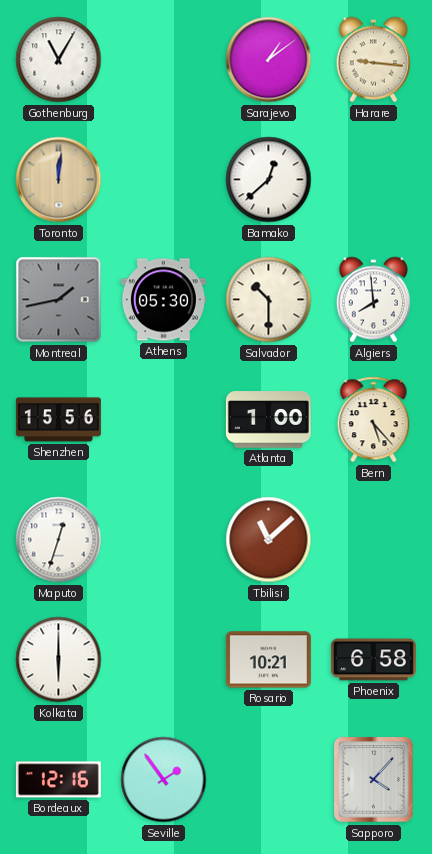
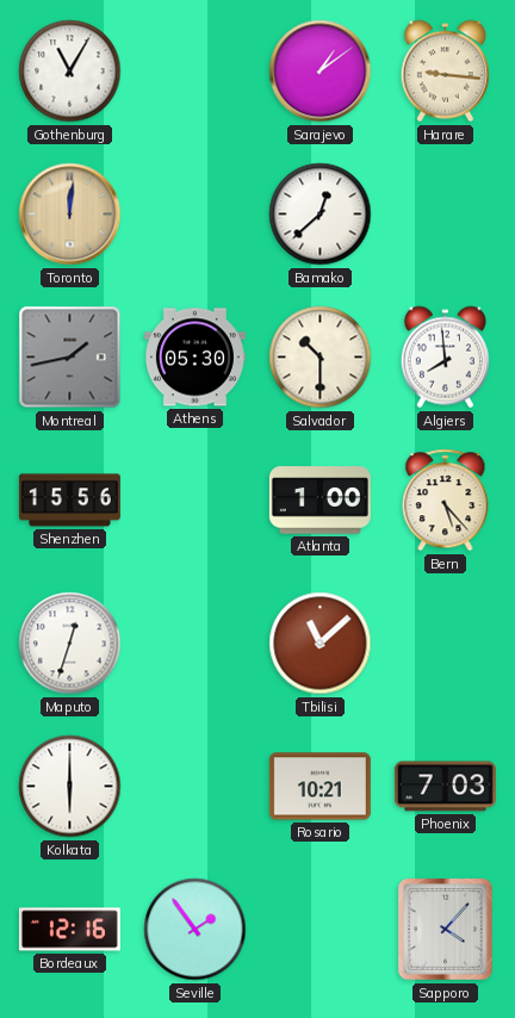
Phoenix: 6:58 -> 7:03
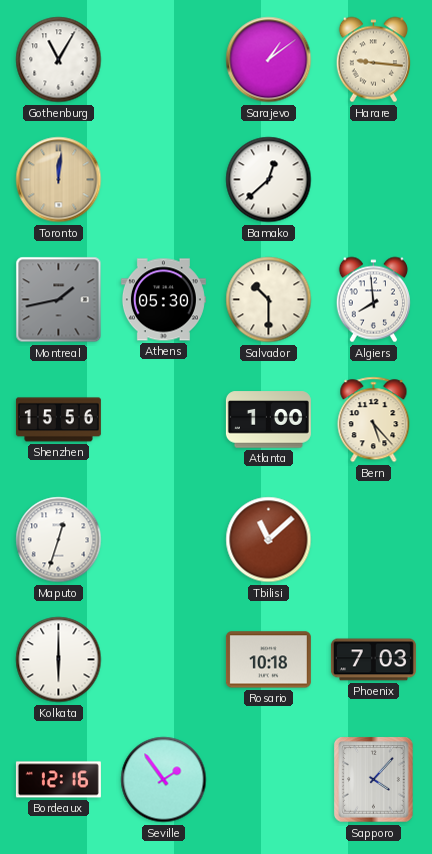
Rosario: 10:21 -> 10:18
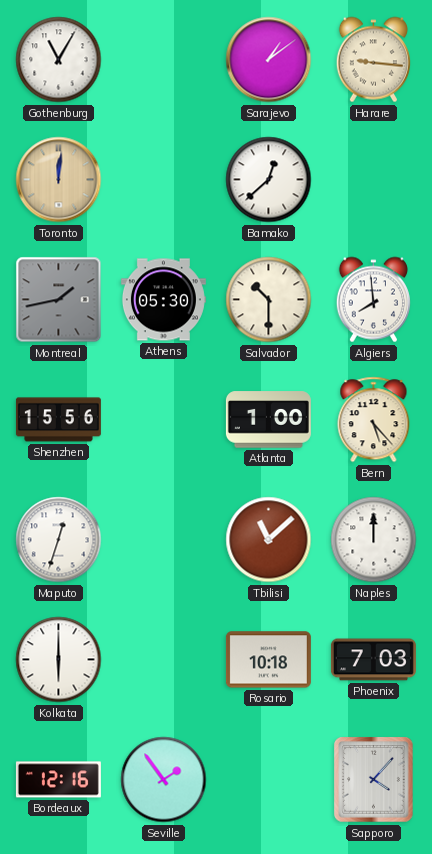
Naples: none -> 12:00
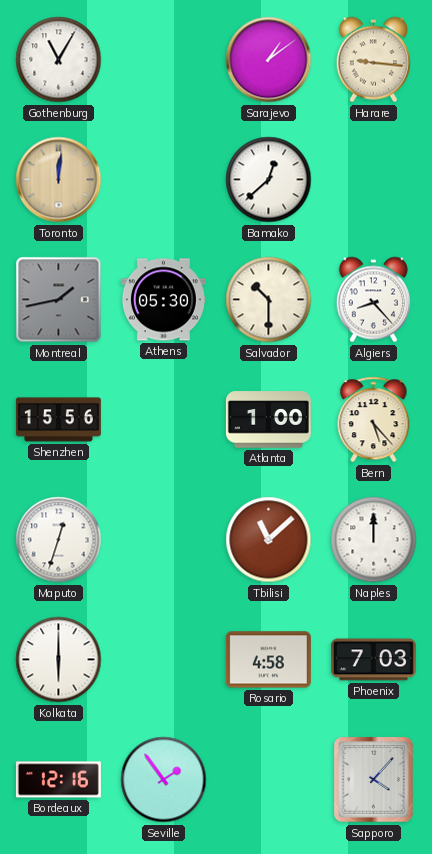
Algiers: 7:59 -> 8:23
Rosario: 10:18 -> 4:58
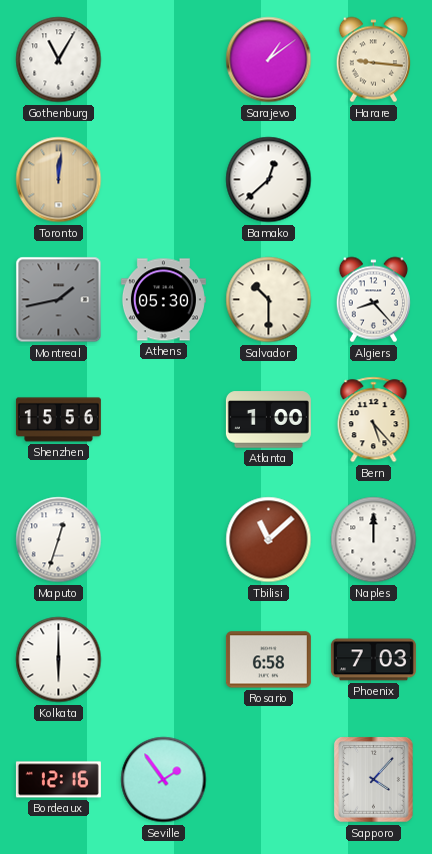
Rosario: 4:58 -> 6:58
